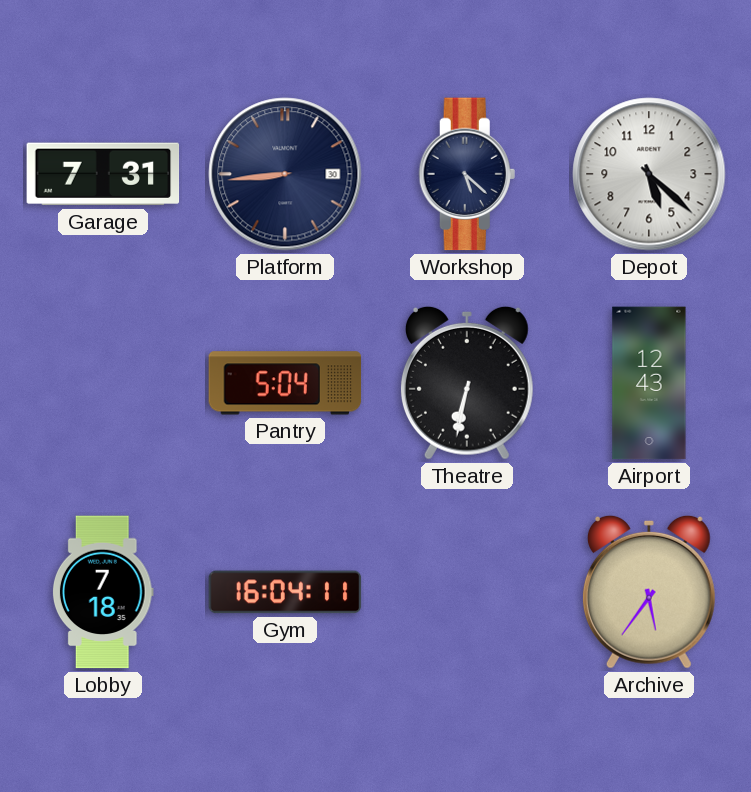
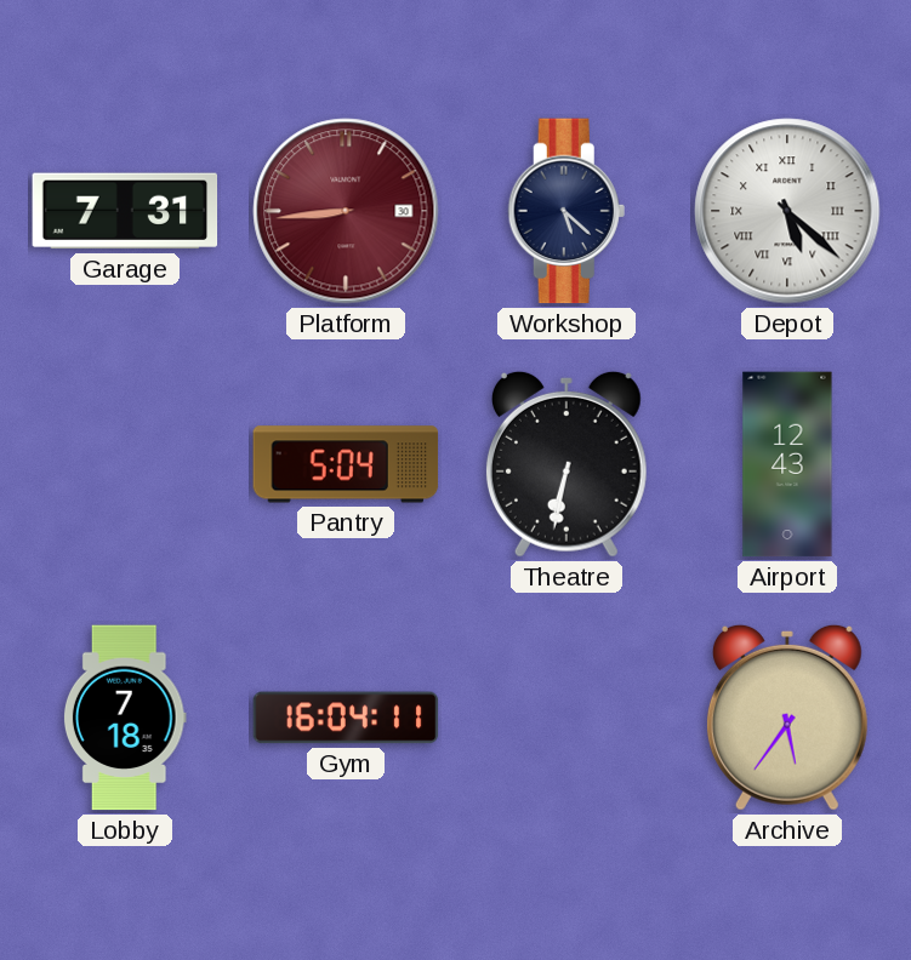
Platform dial: navy -> burgundy
Depot numerals: Arabic -> Roman
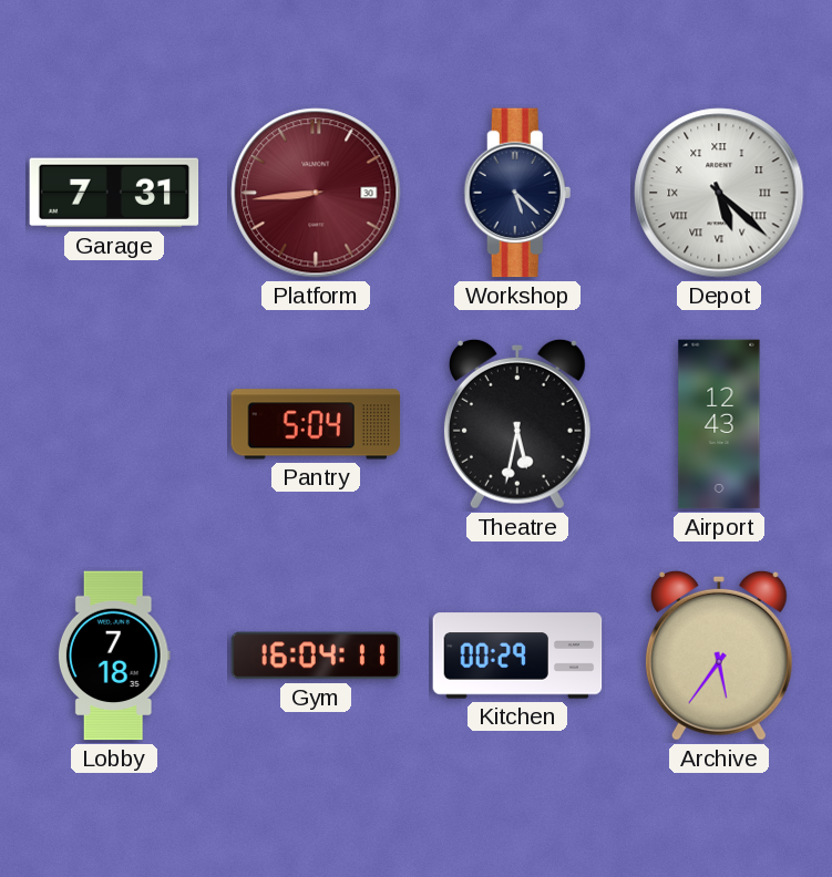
Theatre: 6:32 -> 5:32
Kitchen: none -> 00:29
